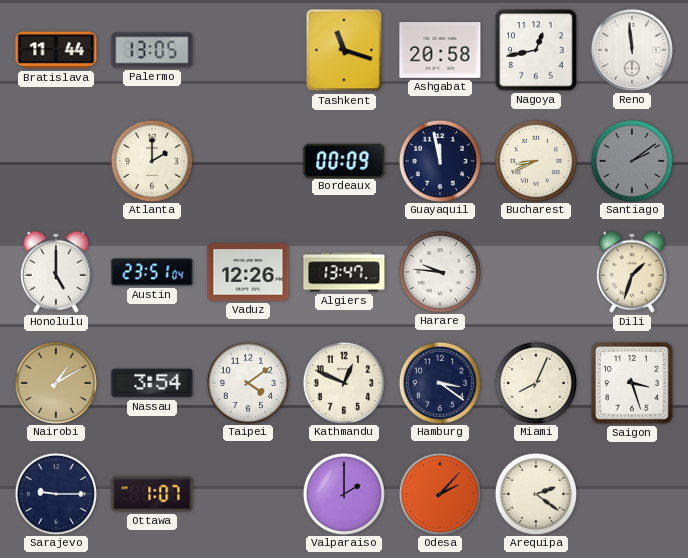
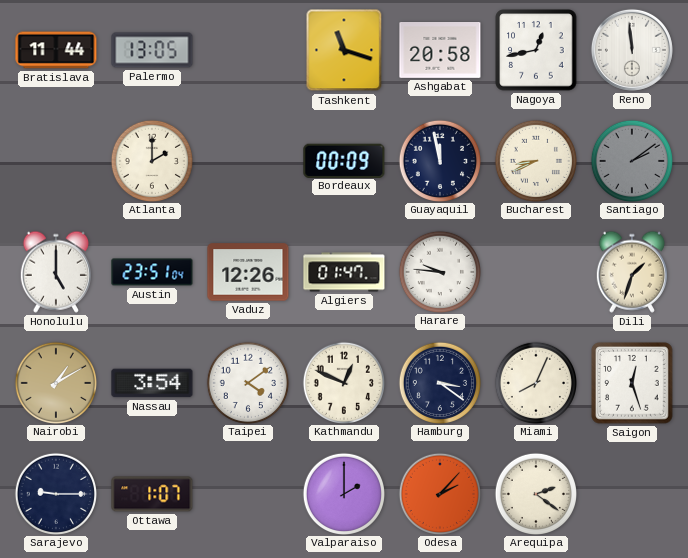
Algiers: 13:47 -> 01:47
Saigon: 3:27 -> 12:27
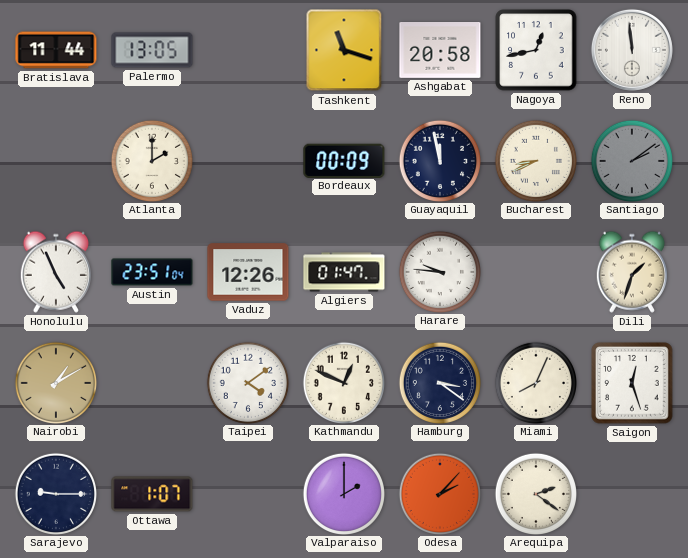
Honolulu: 5:00 -> 4:56
Nassau: 3:54 -> none
